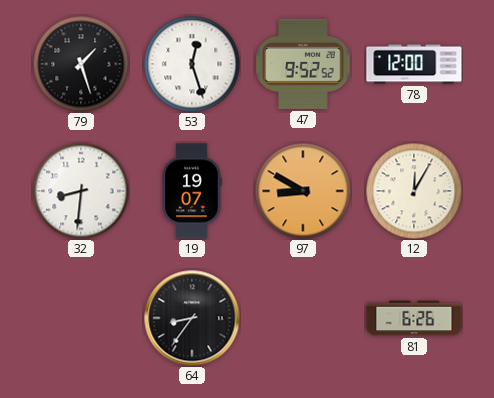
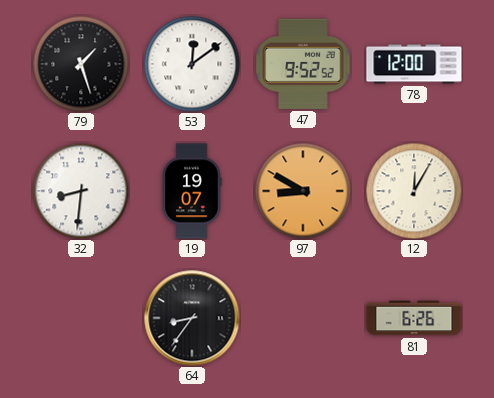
53: 12:27 -> 12:09
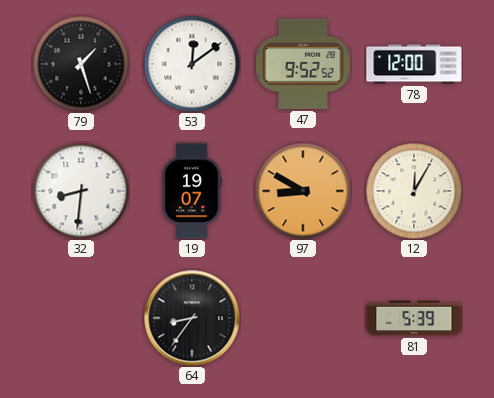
81: 6:26 -> 5:39
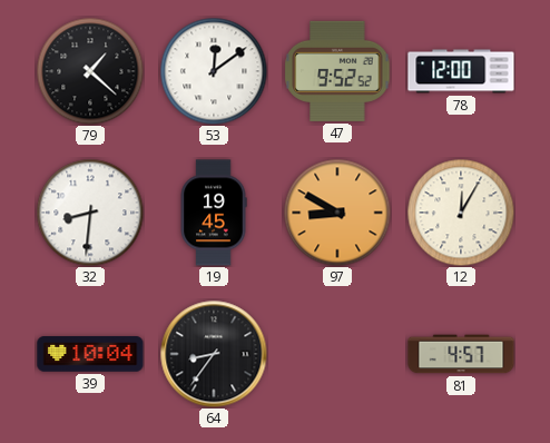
79: 1:27 -> 1:22
19: 19:07 -> 19:45
39: none -> 10:04
81: 5:39 -> 4:57
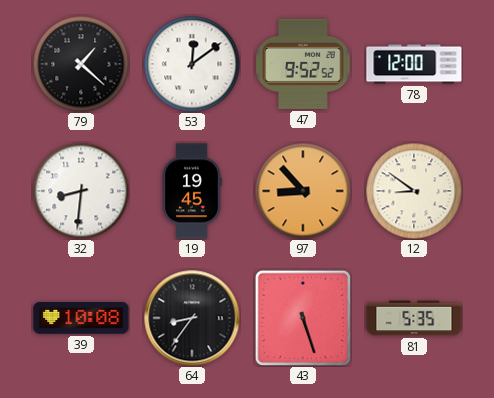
97: 8:50 -> 8:53
12: 12:05 -> 8:51
39: 10:04 -> 10:08
43: none -> 5:27
81: 4:57 -> 5:35
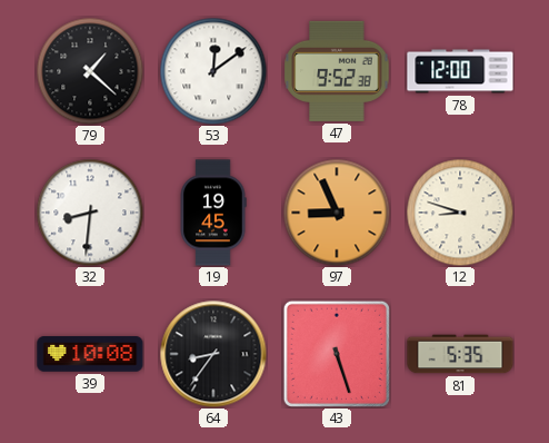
47: 9:52:52 -> 9:52:38
97: 8:53 -> 8:56
12: 8:51 -> 8:48
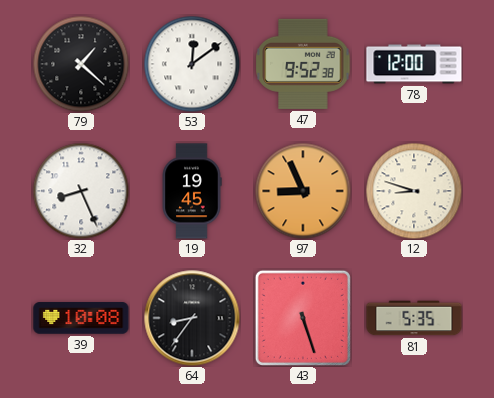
32: 8:31 -> 8:26
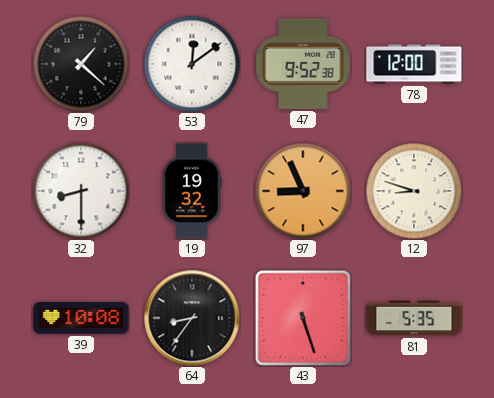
32: 8:26 -> 8:30
19: 19:45 -> 19:32
